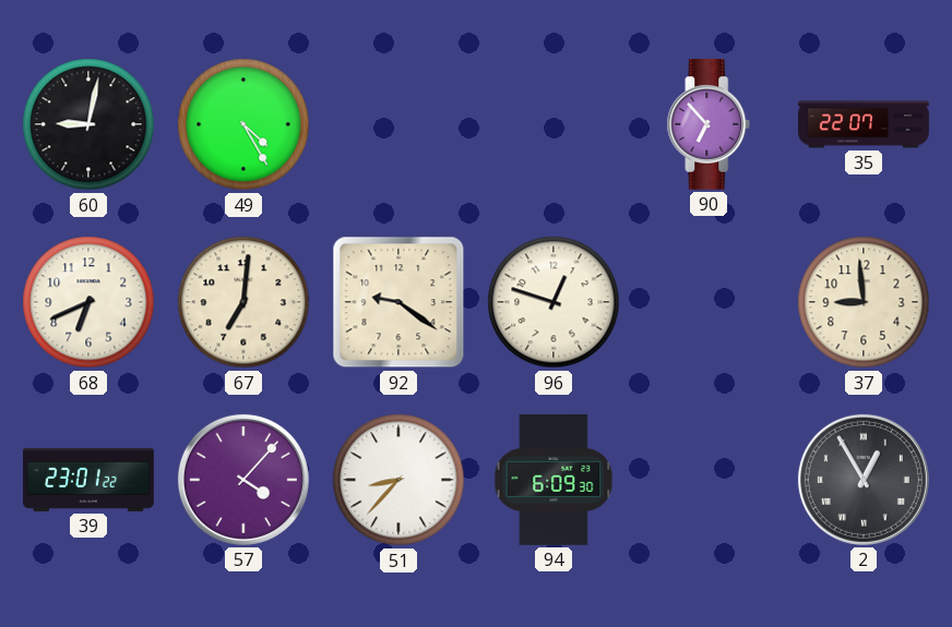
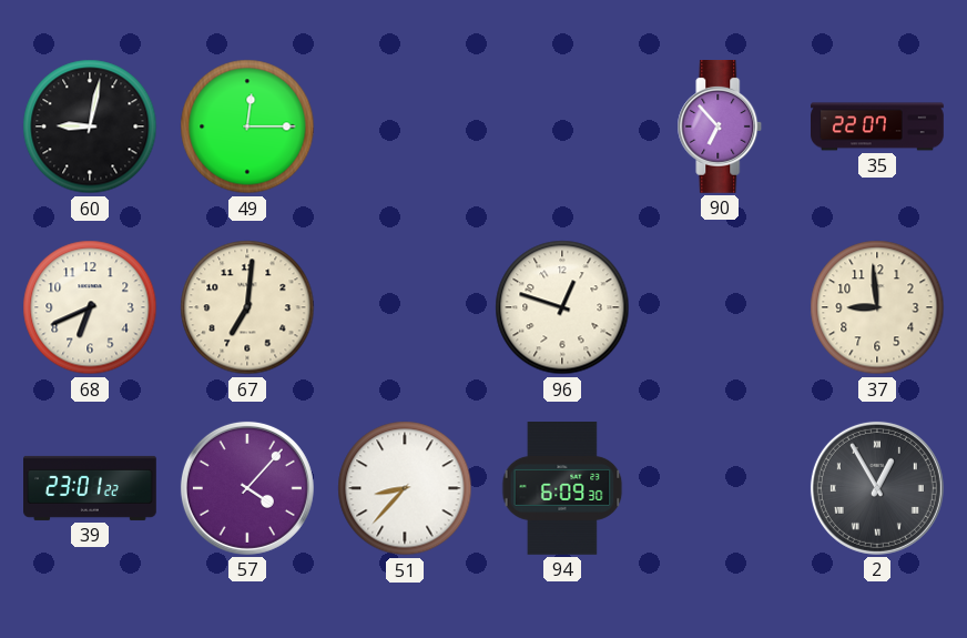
49: 4:25 -> 12:15
92: 9:21 -> none
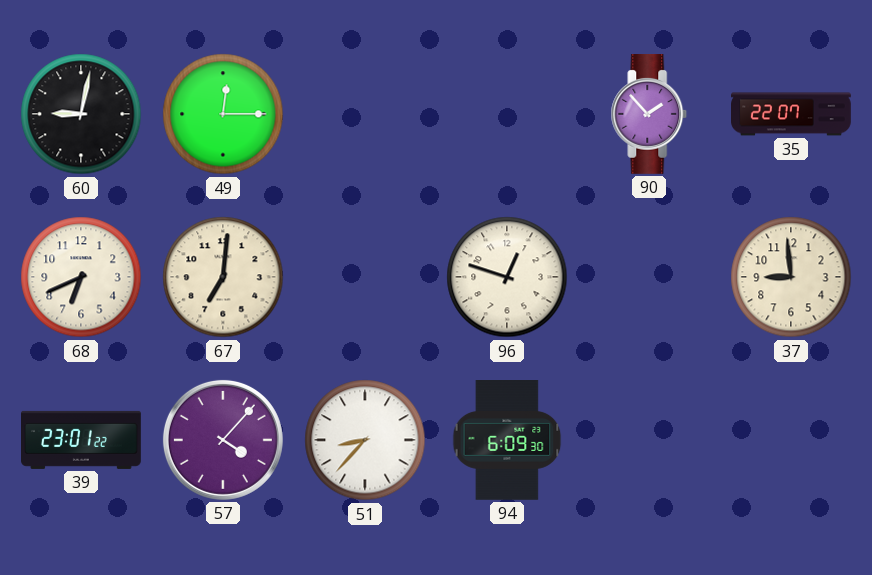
90: 6:53 -> 1:53
2: 12:55 -> none
